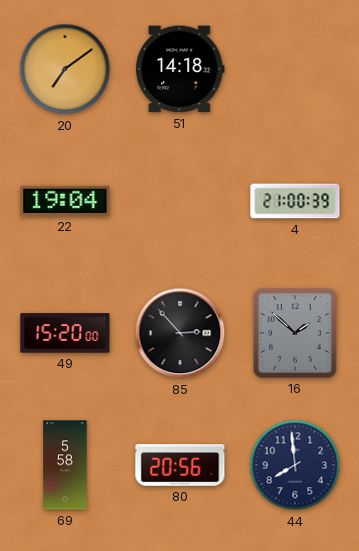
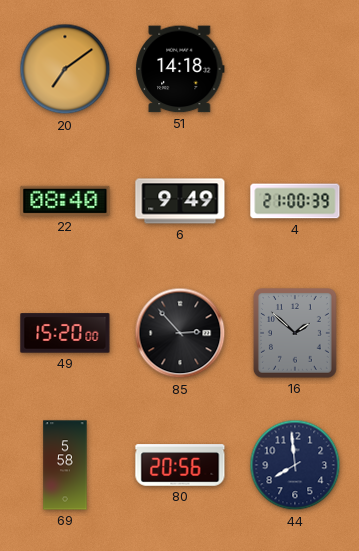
22: 19:04 -> 08:40
6: none -> 9:49
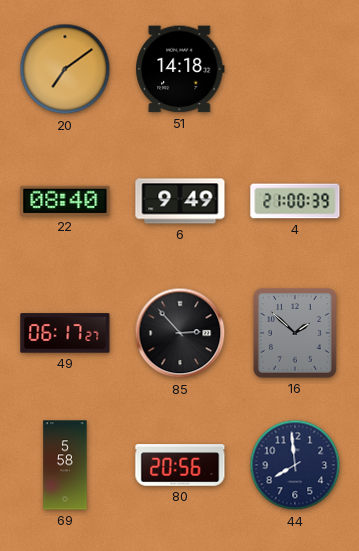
49: 15:20 -> 06:17
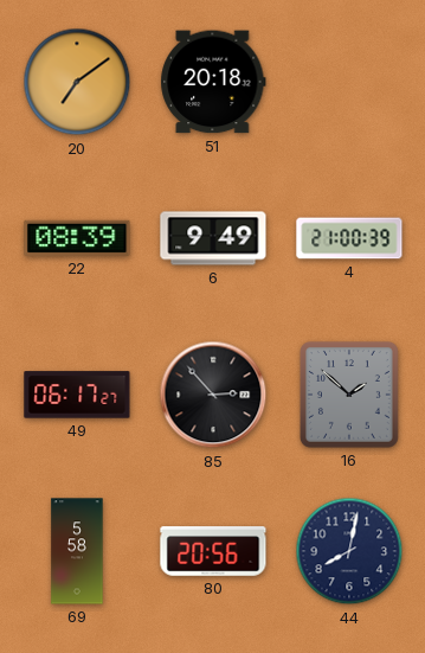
51: 14:18 -> 20:18
22: 08:40 -> 08:39
44: 7:59 -> 8:02
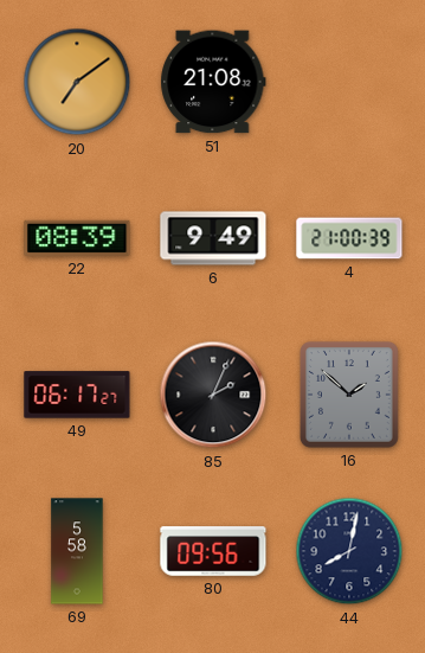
51: 20:18 -> 21:08
85: 2:53 -> 2:04
80: 20:56 -> 09:56
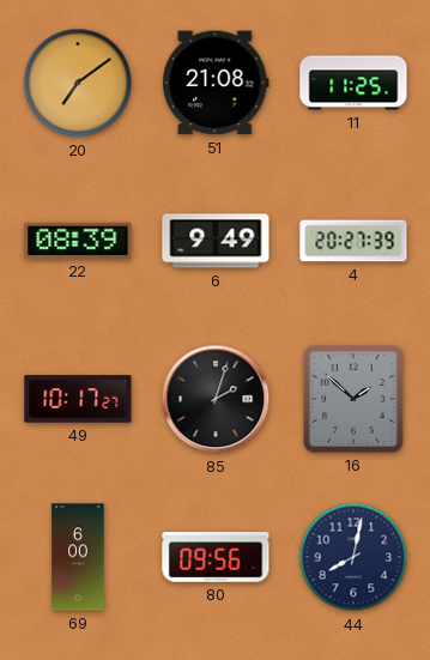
11: none -> 11:25
4: 21:00 -> 20:27
49: 06:17 -> 10:17
85: 2:04 -> 2:03
69: 5:58 -> 6:00
